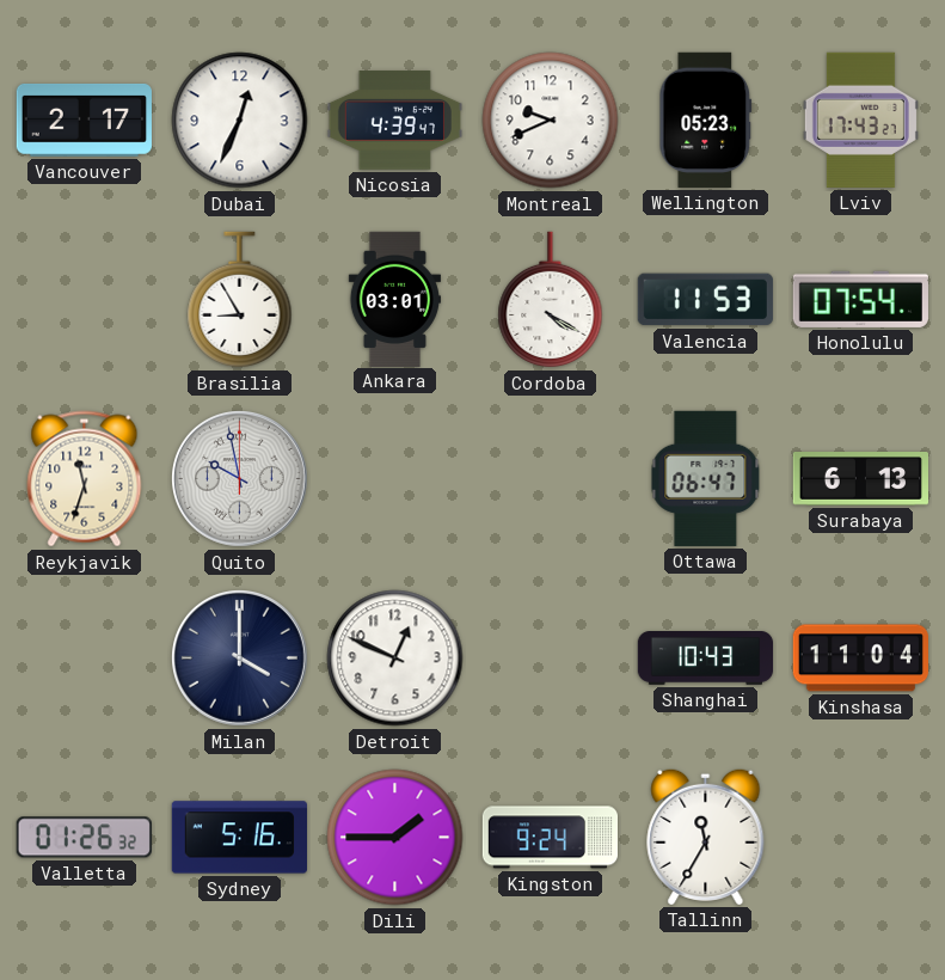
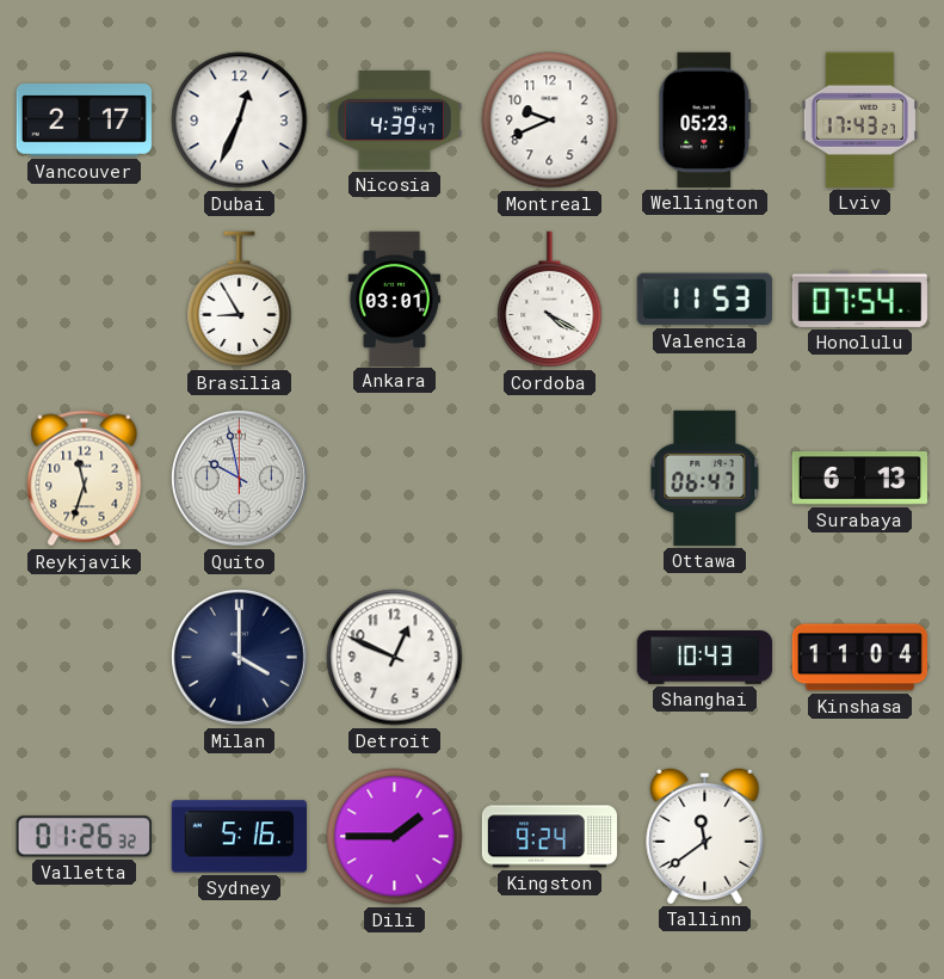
Tallinn: 11:35 -> 11:39
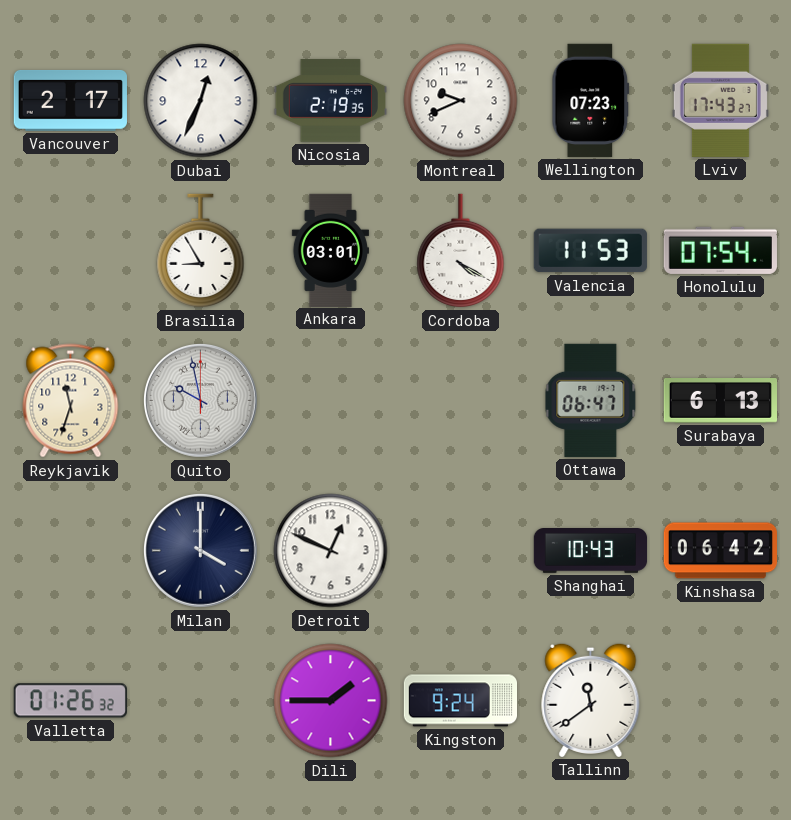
Nicosia: 4:39 -> 2:19
Wellington: 05:23 -> 07:23
Kinshasa: 11:04 -> 06:42
Sydney: 5:16 -> none
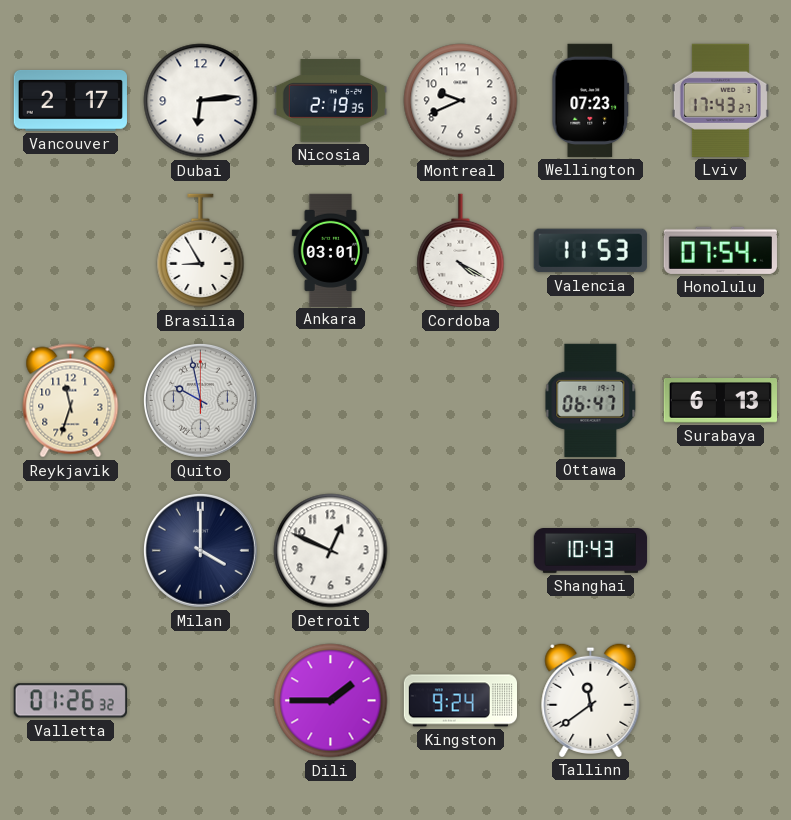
Dubai: 12:34 -> 6:14
Kinshasa: 06:42 -> none
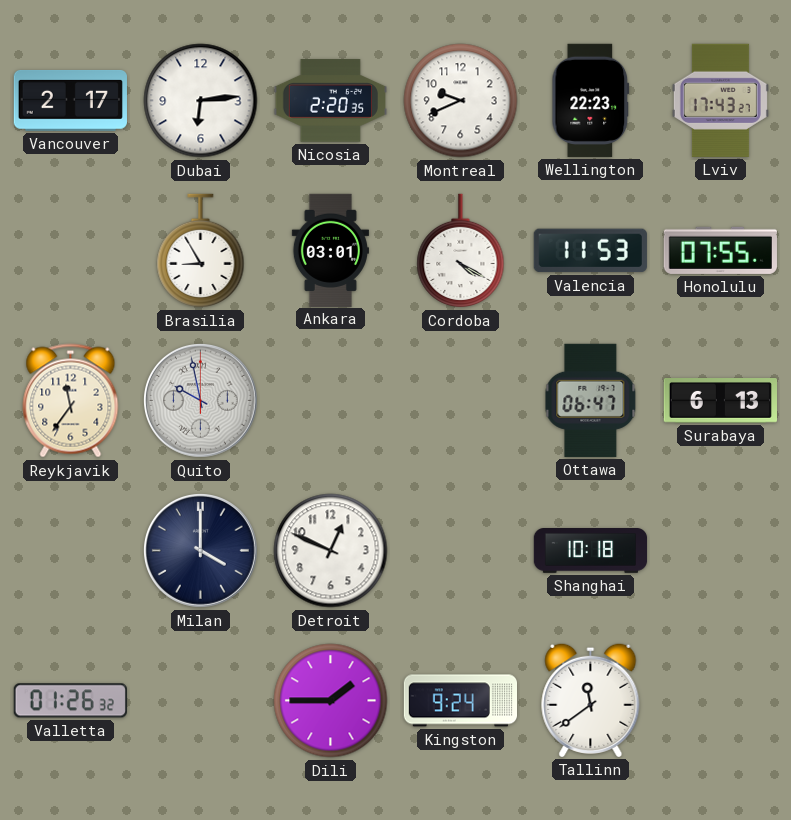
Nicosia: 2:19 -> 2:20
Wellington: 07:23 -> 22:23
Honolulu: 07:54 -> 07:55
Reykjavik: 11:33 -> 11:36
Shanghai: 10:43 -> 10:18
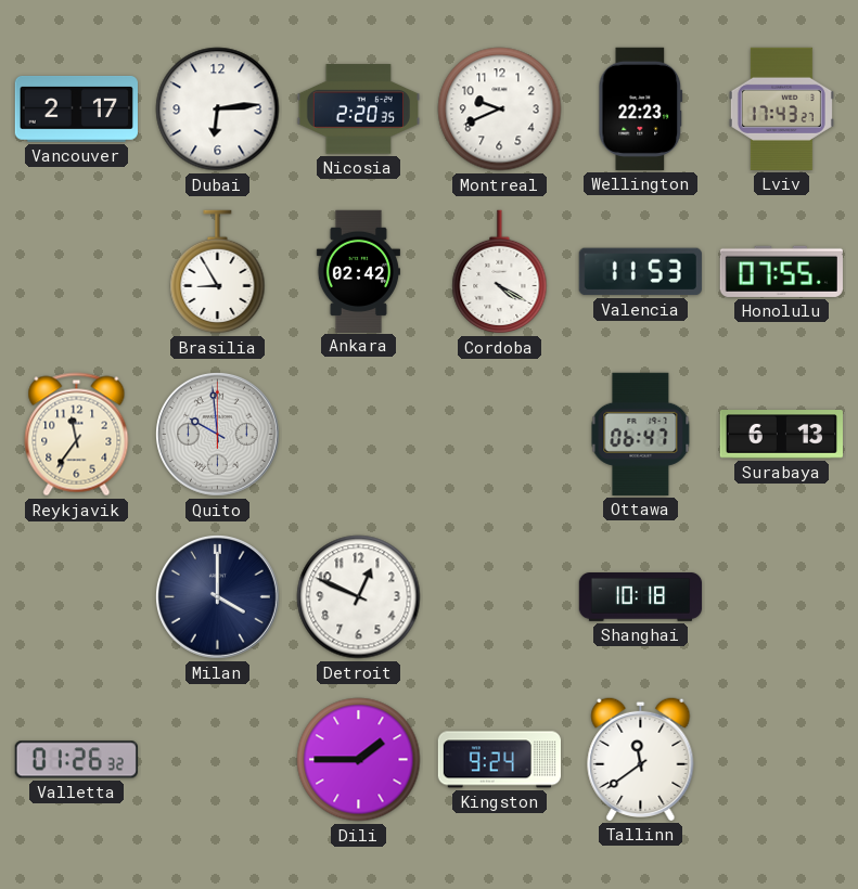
Ankara: 03:01 -> 02:42
Quito: 9:58 -> 9:59
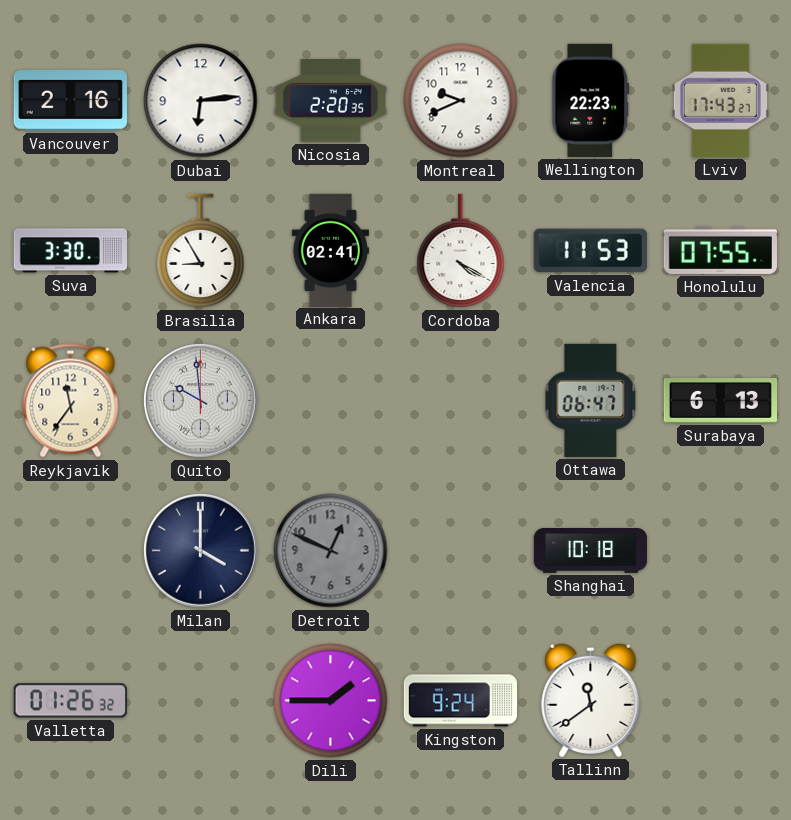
Vancouver: 2:17 -> 2:16
Suva: none -> 3:30
Ankara: 02:42 -> 02:41
Detroit dial: white -> grey
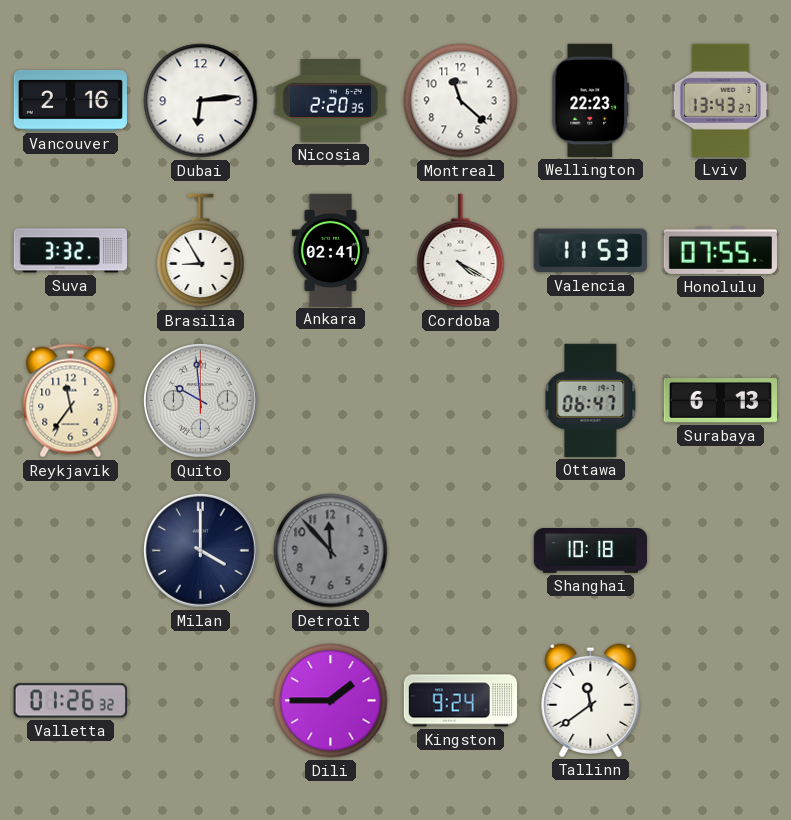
Montreal: 9:41 -> 11:22
Lviv: 17:43 -> 13:43
Suva: 3:30 -> 3:32
Detroit: 12:49 -> 11:53
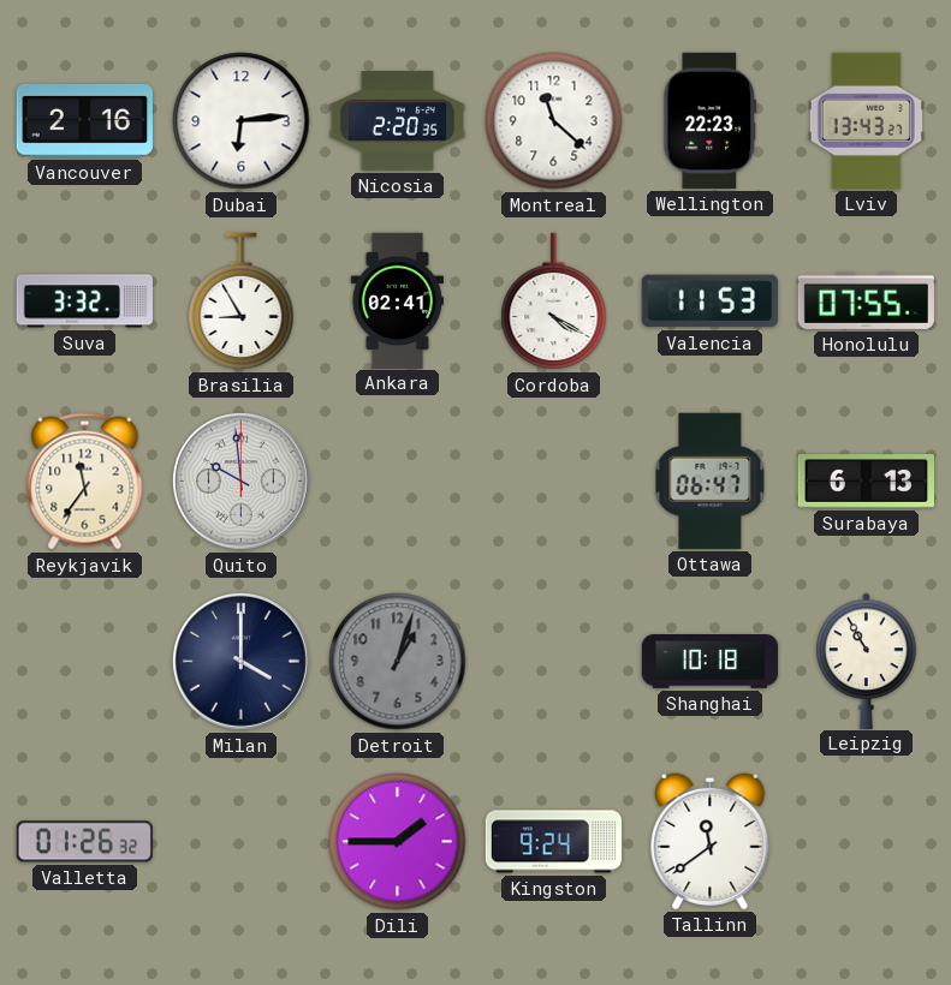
Detroit: 11:53 -> 1:03
Leipzig: none -> 10:55
